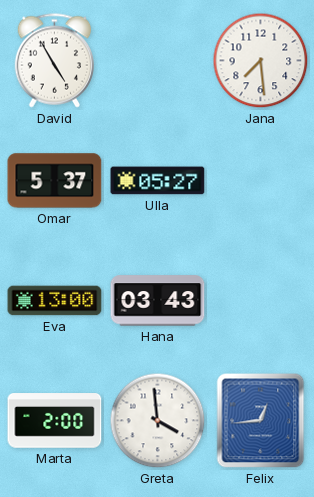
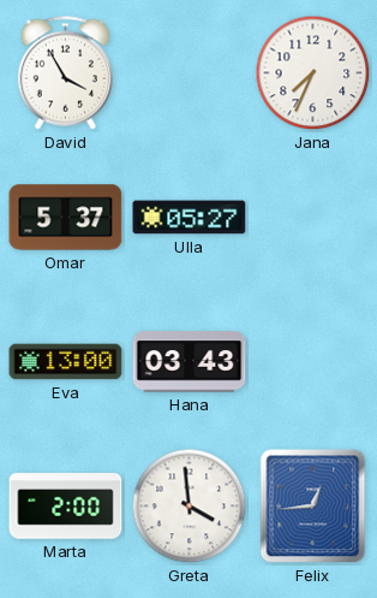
David: 4:55 -> 3:55
Jana: 7:29 -> 7:34
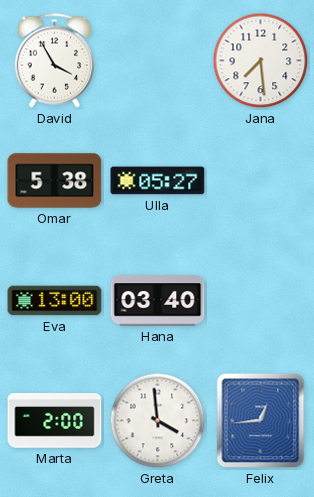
Jana: 7:34 -> 7:29
Omar: 5:37 -> 5:38
Hana: 03:43 -> 03:40
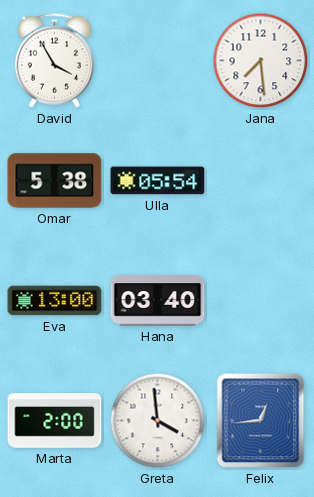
Ulla: 05:27 -> 05:54
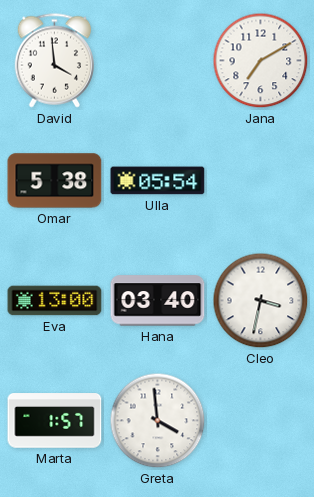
David: 3:55 -> 3:59
Jana: 7:29 -> 7:10
Cleo: none -> 3:32
Marta: 2:00 -> 1:57
Felix: 12:44 -> none
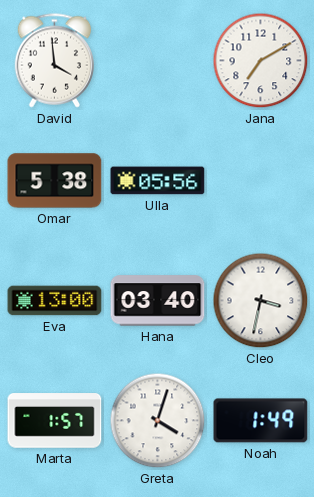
Ulla: 05:54 -> 05:56
Greta: 3:59 -> 4:03
Noah: none -> 1:49
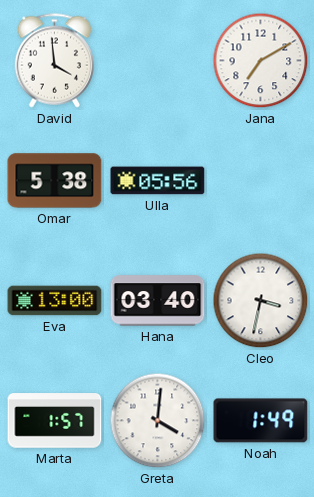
Greta: 4:03 -> 4:01
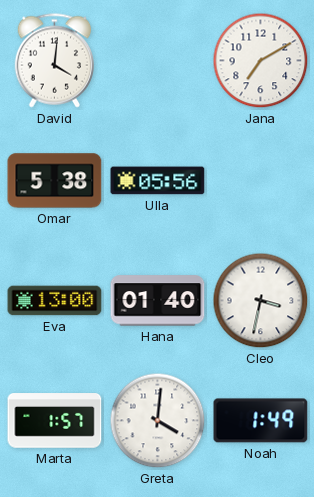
David: 3:59 -> 4:01
Hana: 03:40 -> 01:40
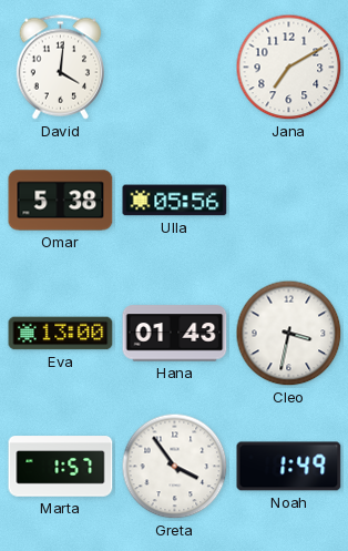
Hana: 01:40 -> 01:43
Greta: 4:01 -> 3:54
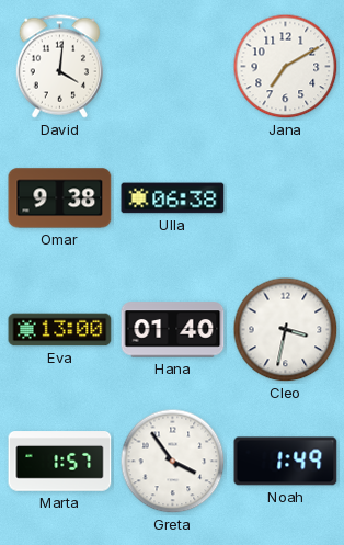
Omar: 5:38 -> 9:38
Ulla: 05:56 -> 06:38
Hana: 01:43 -> 01:40
